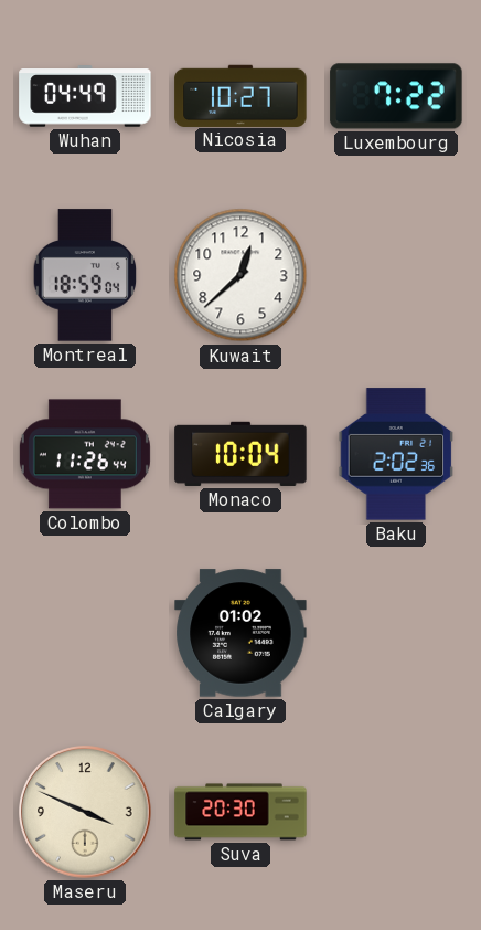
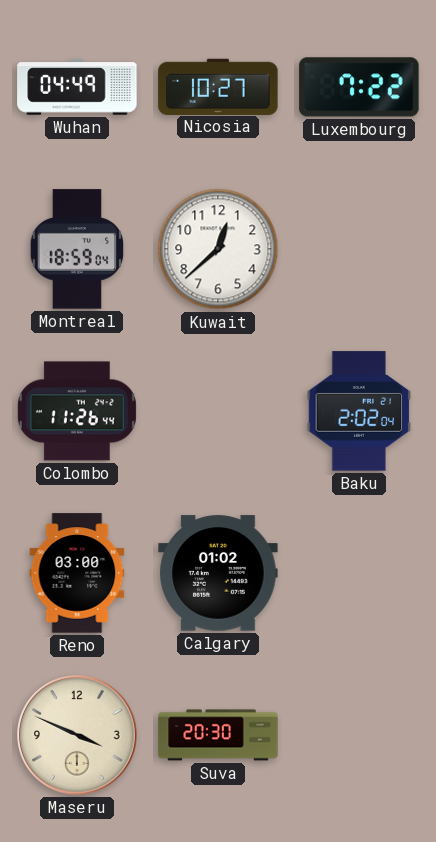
Monaco: 10:04 -> none
Baku: 2:02:36 -> 2:02:04
Reno: none -> 03:00
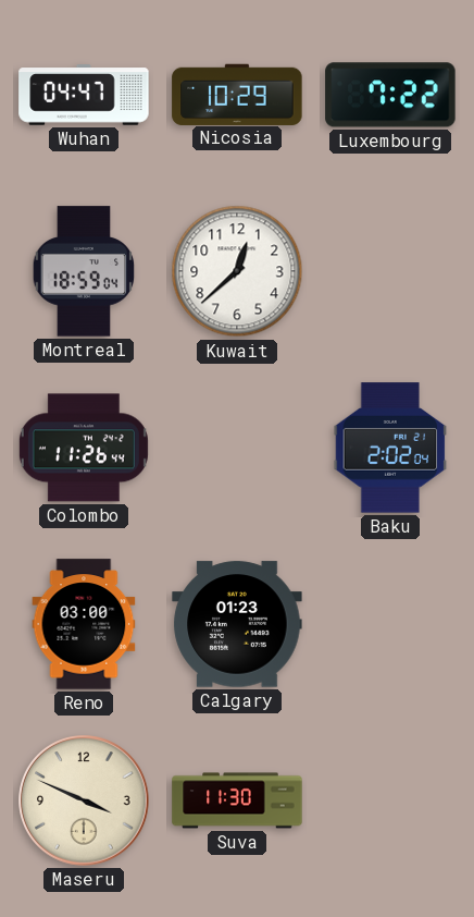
Wuhan: 04:49 -> 04:47
Nicosia: 10:27 -> 10:29
Calgary: 01:02 -> 01:23
Suva: 20:30 -> 11:30
